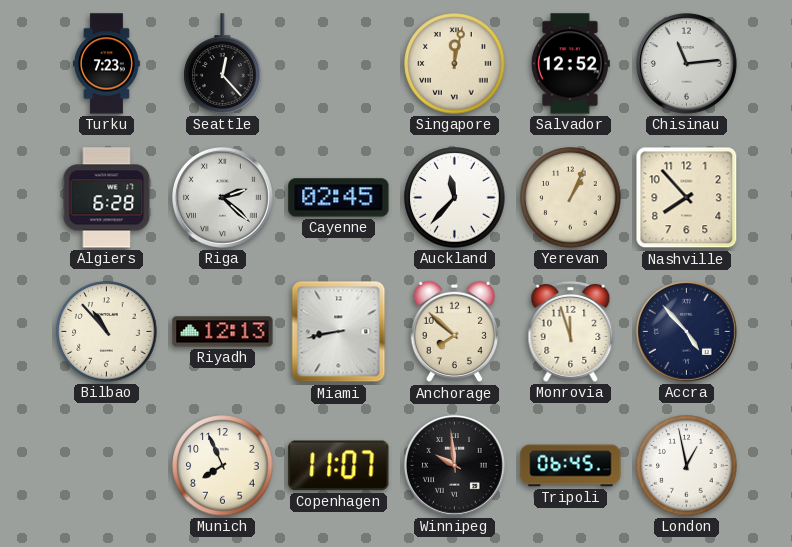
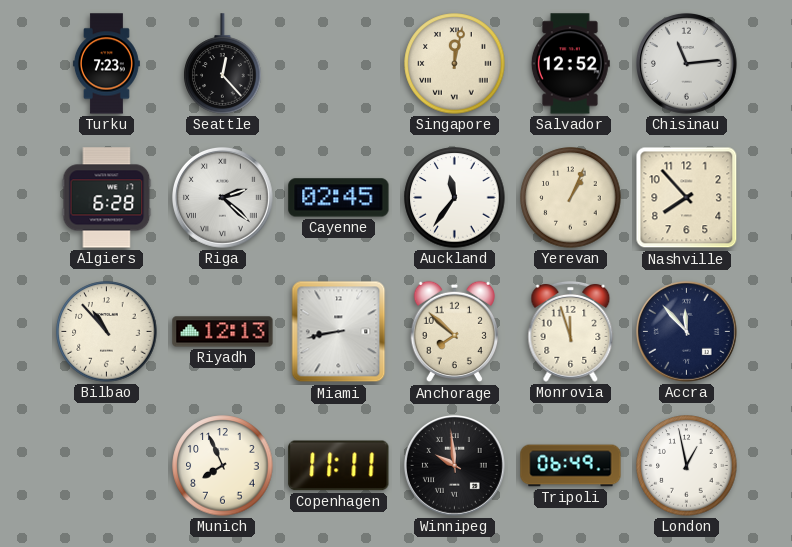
Auckland: 11:37 -> 11:36
Accra: 4:53 -> 11:53
Copenhagen: 11:07 -> 11:11
Tripoli: 06:45 -> 06:49
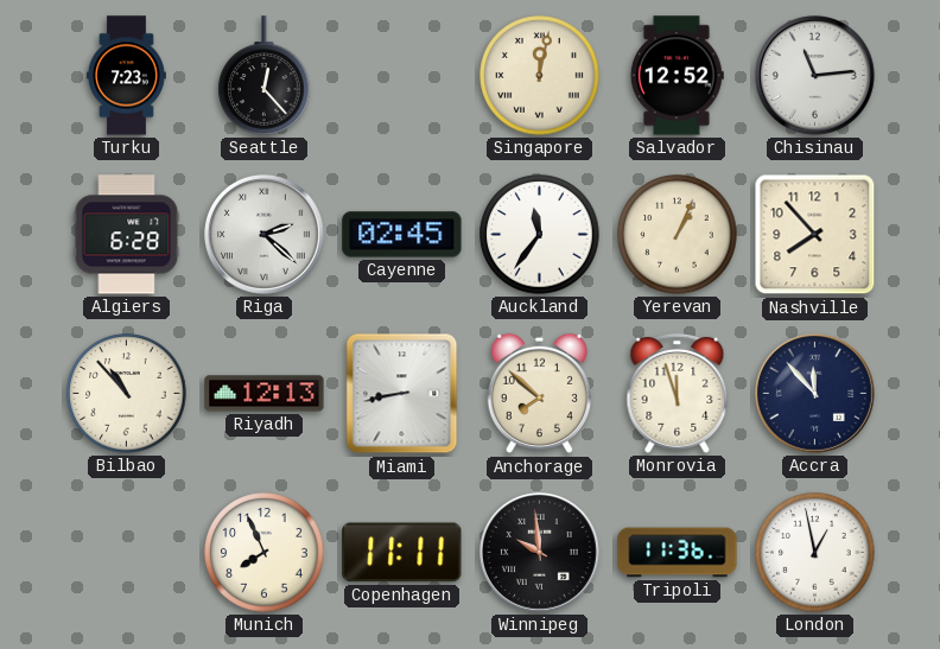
Tripoli: 06:49 -> 11:36
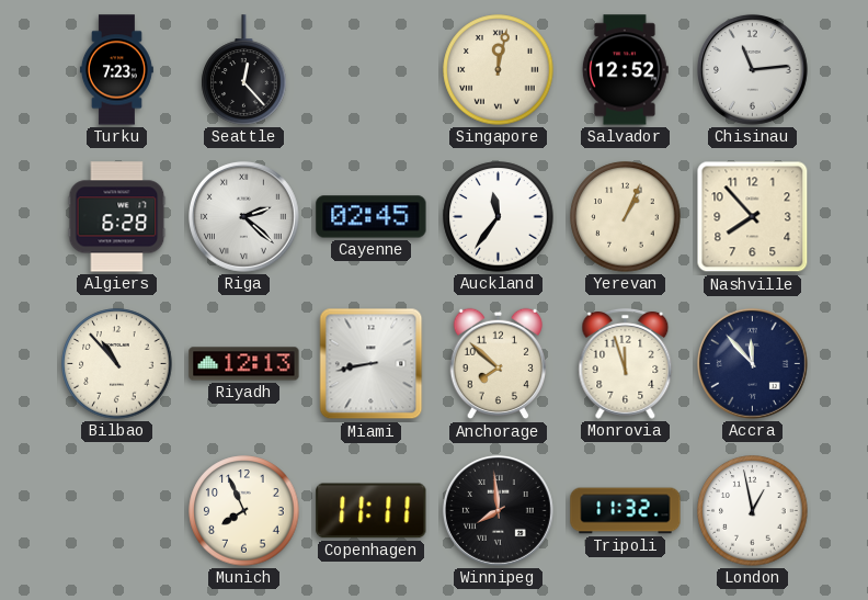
Winnipeg: 9:59 -> 7:59
Tripoli: 11:36 -> 11:32
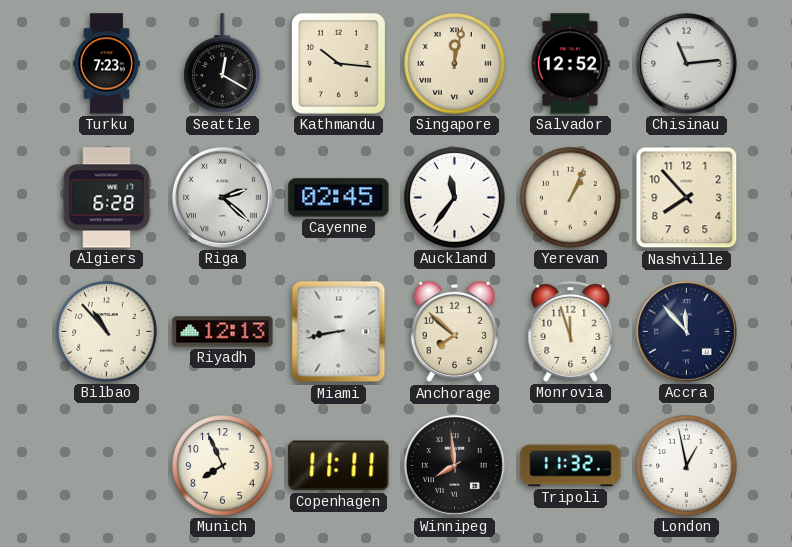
Seattle: 12:23 -> 12:20
Kathmandu: none -> 10:16
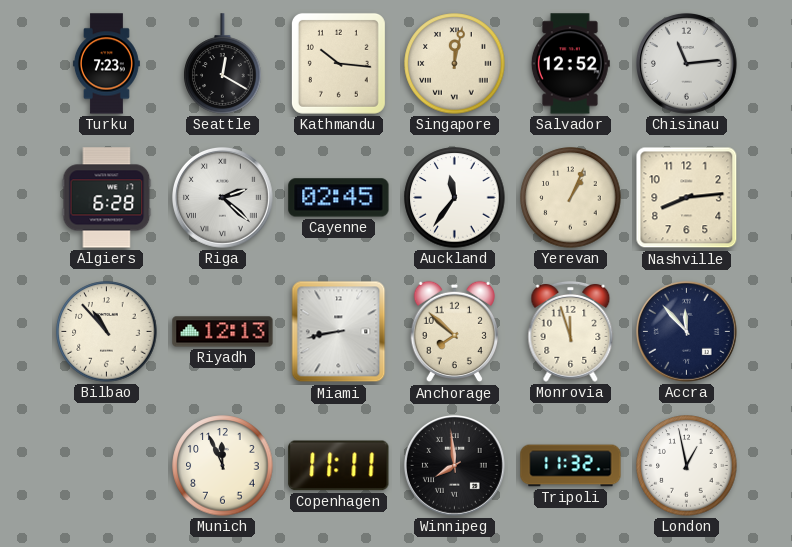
Nashville: 7:53 -> 8:14
Munich: 7:56 -> 11:56
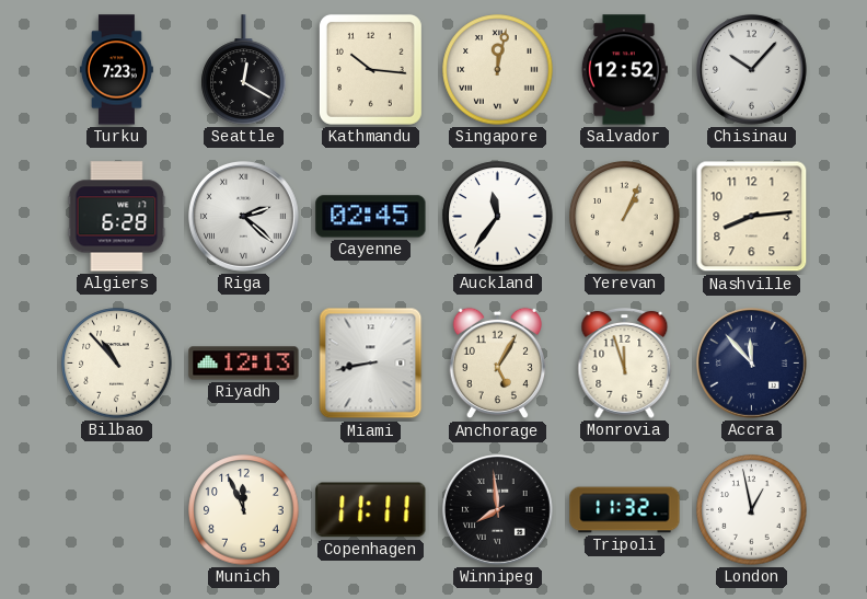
Chisinau: 11:14 -> 10:07
Anchorage: 7:52 -> 5:05
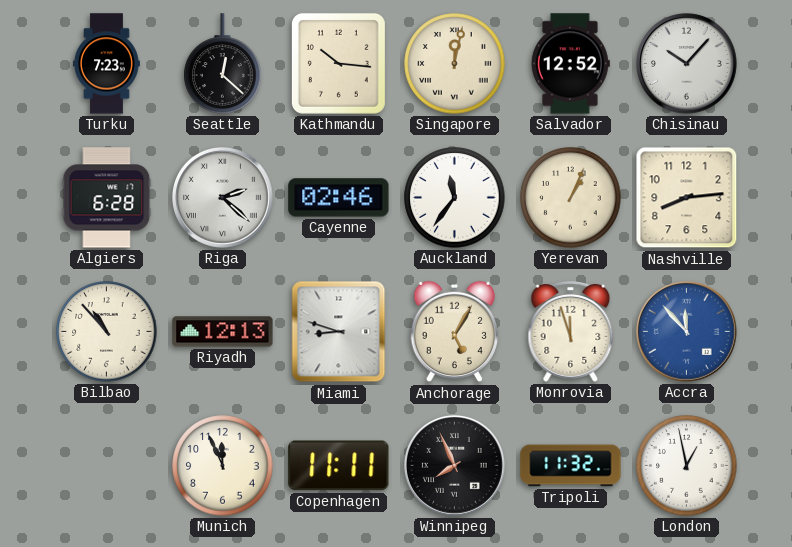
Seattle: 12:20 -> 12:22
Cayenne: 02:45 -> 02:46
Miami: 8:43 -> 8:48
Accra dial: navy -> blue
Winnipeg: 7:59 -> 7:56
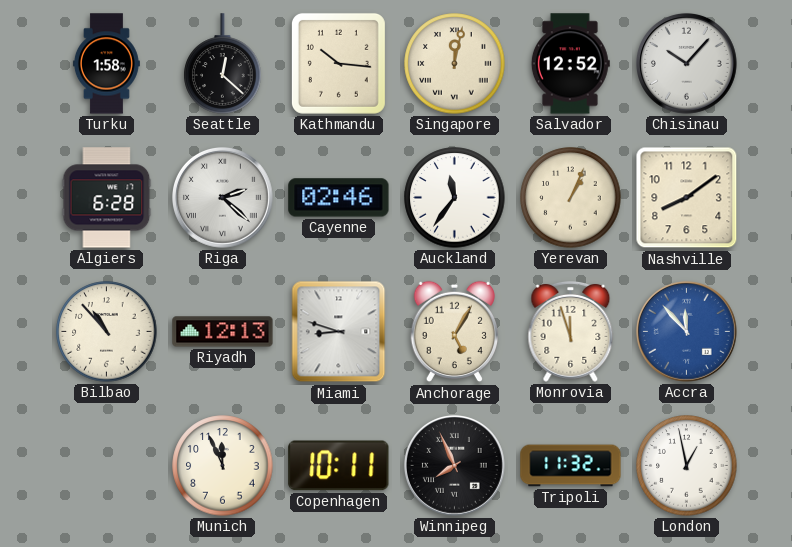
Turku: 7:23 -> 1:58
Nashville: 8:14 -> 8:09
Copenhagen: 11:11 -> 10:11
